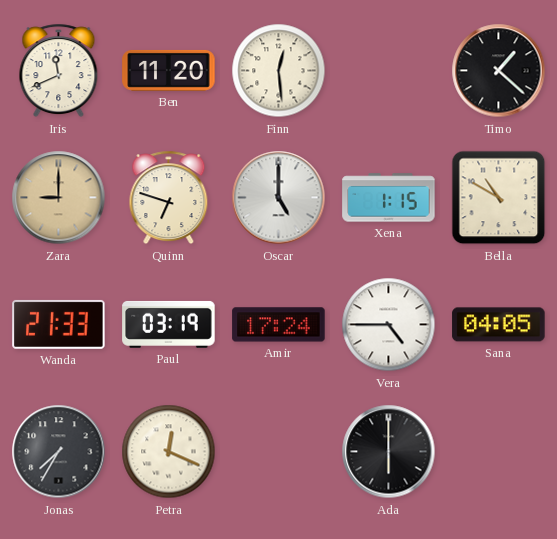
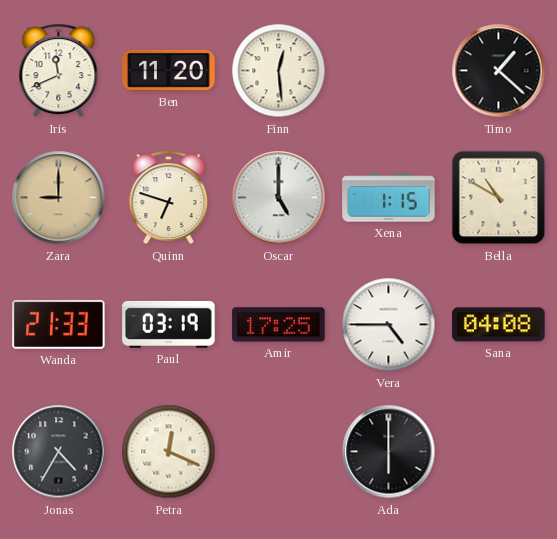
Amir: 17:24 -> 17:25
Sana: 04:05 -> 04:08
Jonas: 7:35 -> 4:35
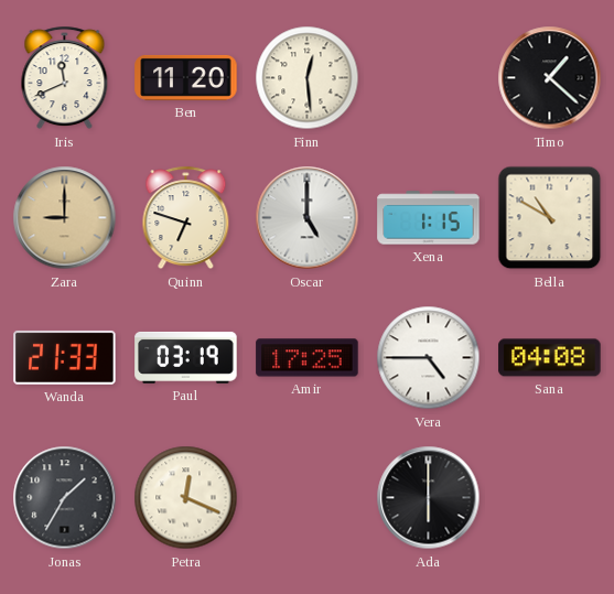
Jonas: 4:35 -> 1:35
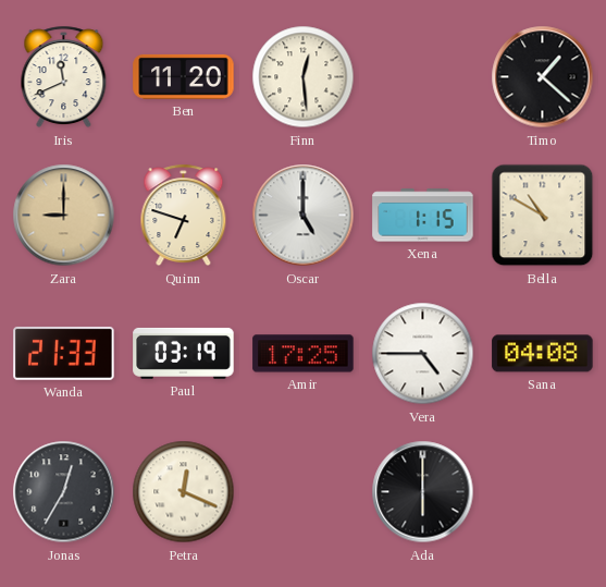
Jonas: 1:35 -> 12:35
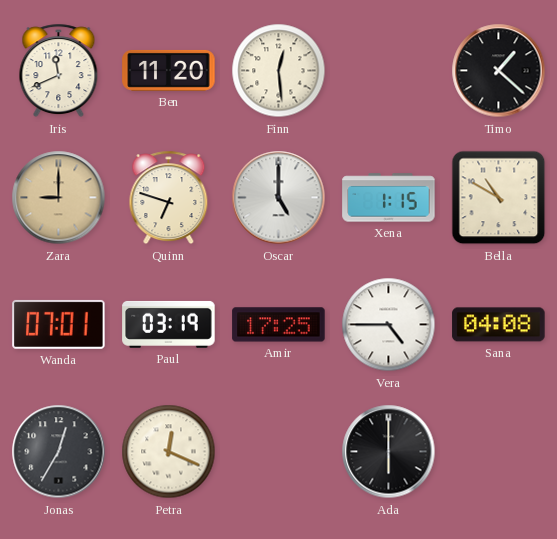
Wanda: 21:33 -> 07:01
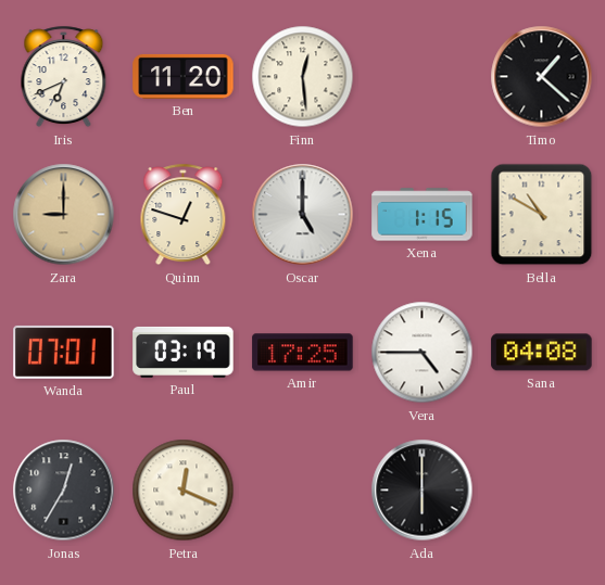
Iris: 11:41 -> 6:41
Quinn: 6:48 -> 12:48
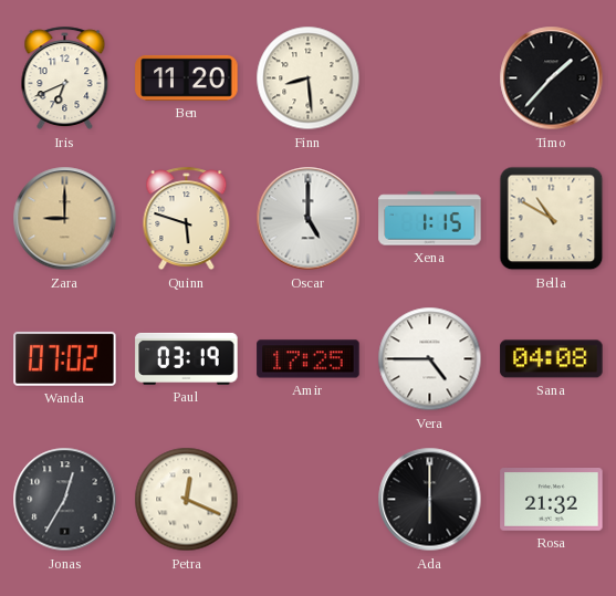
Finn: 12:29 -> 8:29
Timo: 1:22 -> 1:37
Quinn: 12:48 -> 5:48
Wanda: 07:01 -> 07:02
Rosa: none -> 21:32
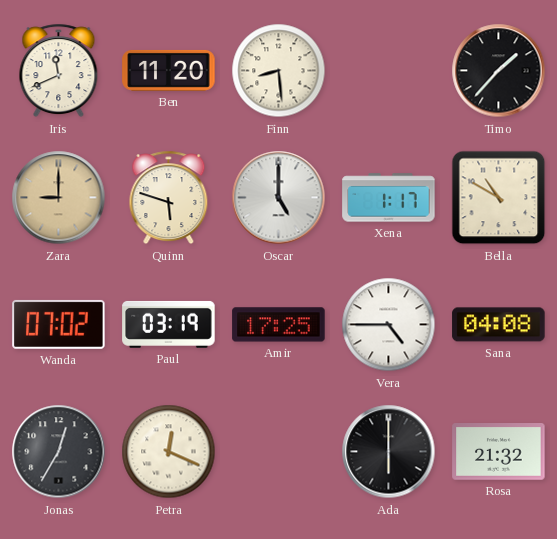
Iris: 6:41 -> 11:41
Xena: 1:15 -> 1:17
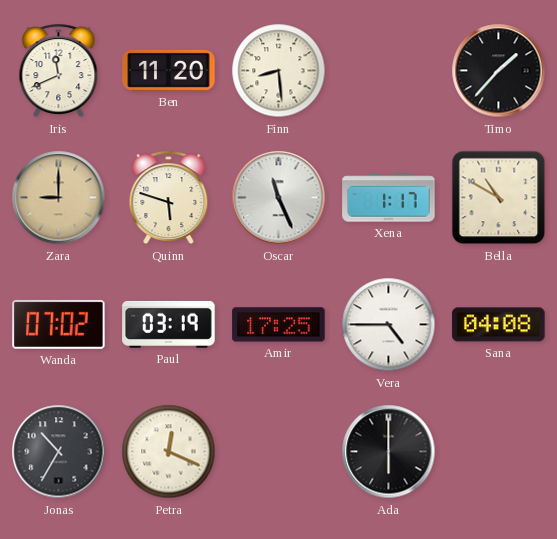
Oscar: 5:00 -> 11:26
Jonas: 12:35 -> 10:35
Rosa: 21:32 -> none
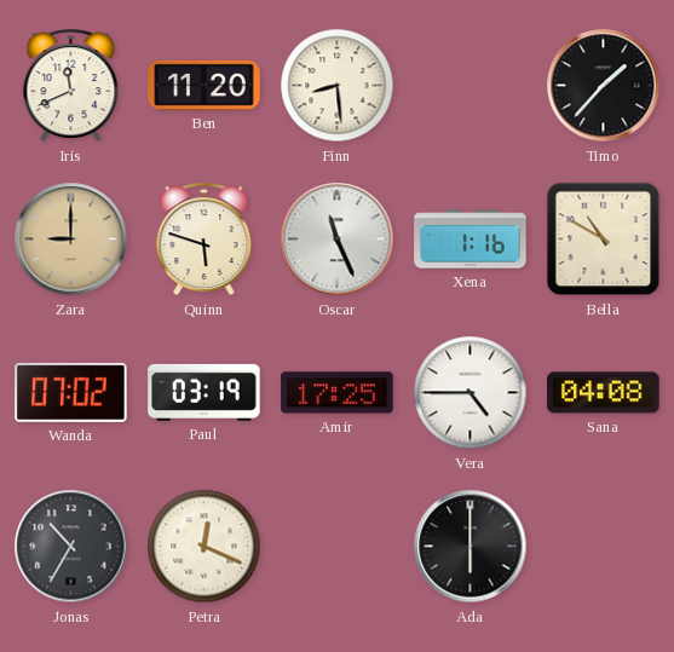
Xena: 1:17 -> 1:16
